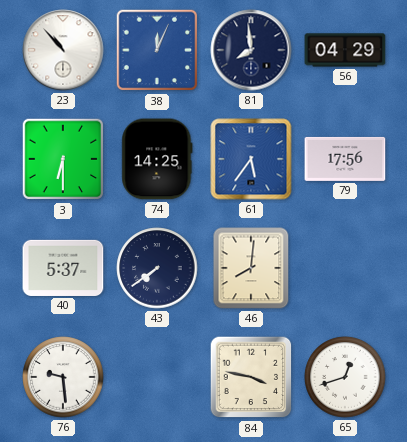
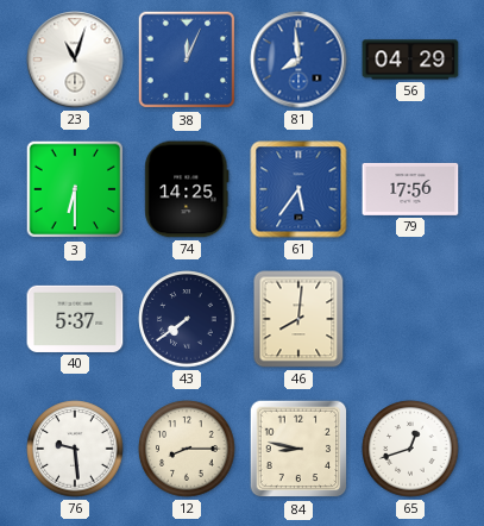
23: 10:53 -> 11:03
81 dial: navy -> blue
12: none -> 8:15
84: 3:47 -> 8:47
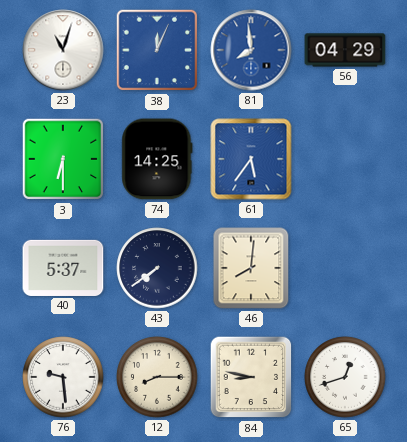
79: 17:56 -> none
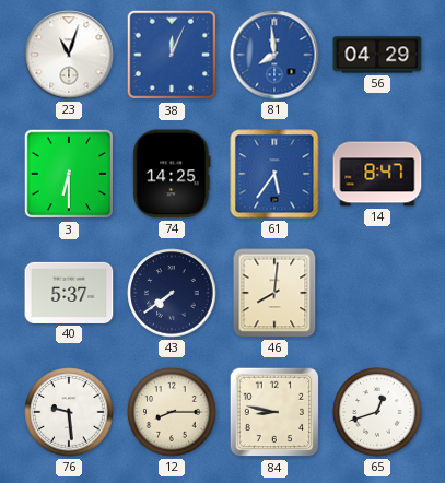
14: none -> 8:47
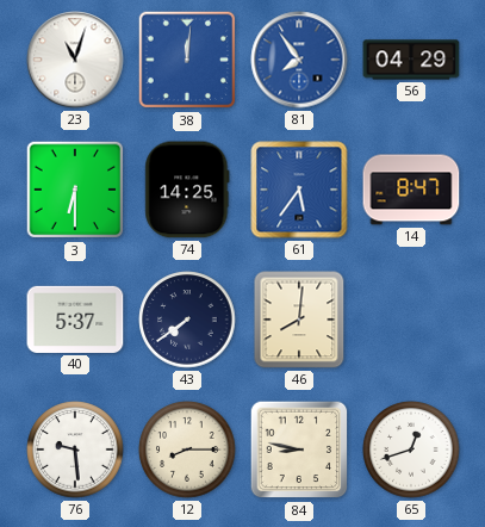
38: 12:04 -> 12:01
81: 7:59 -> 7:54
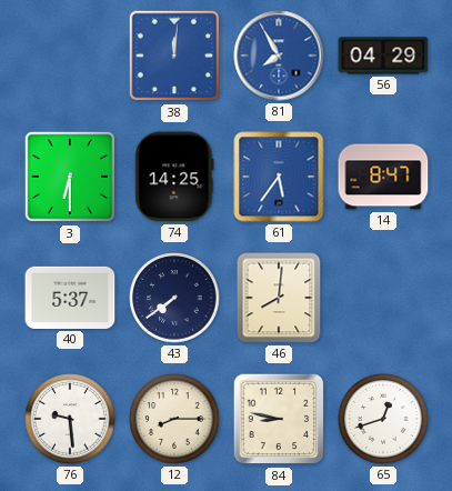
23: 11:03 -> none
81: 7:54 -> 7:55
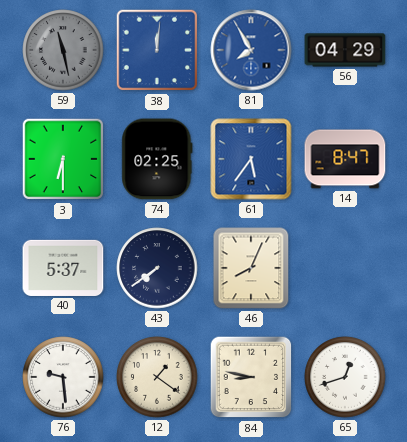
59: none -> 11:28
74: 14:25 -> 02:25
46: 8:01 -> 8:04
12: 8:15 -> 1:21
